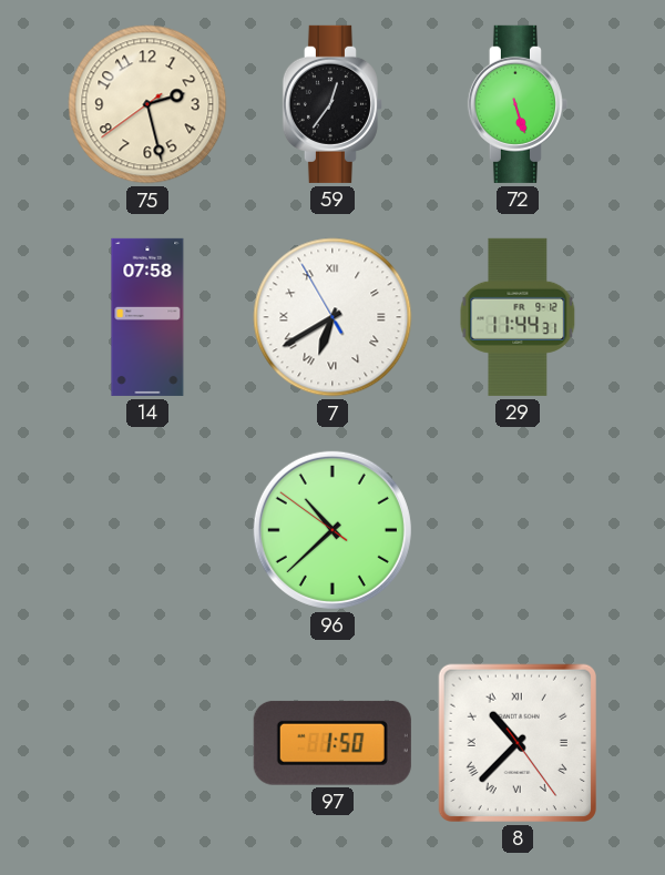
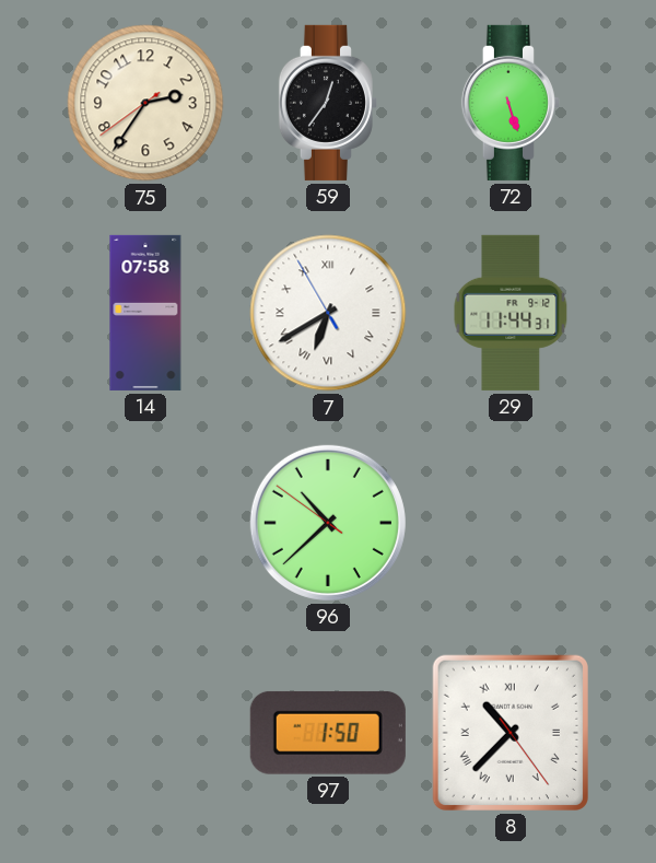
75: 2:27 -> 2:35
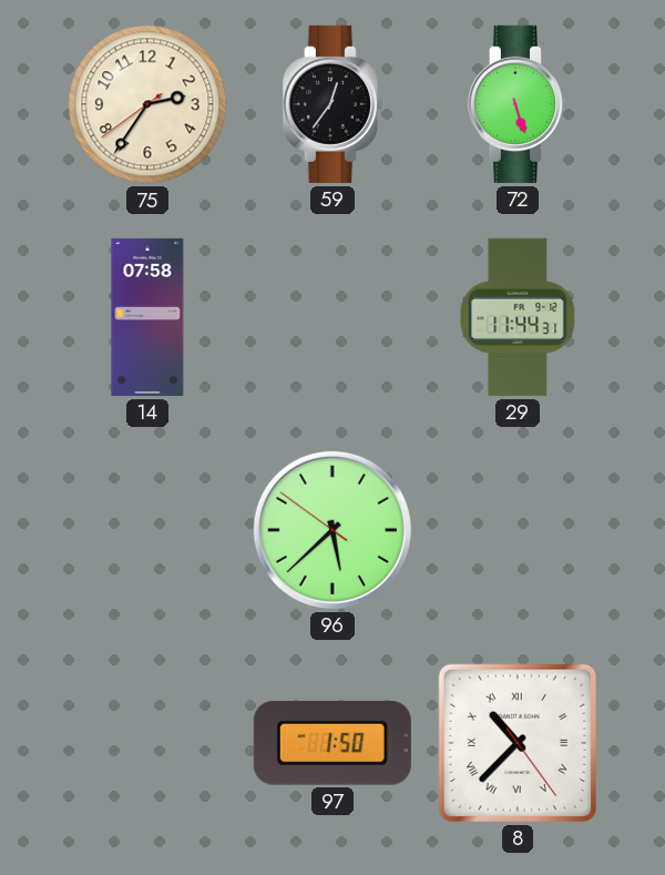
7: 6:39 -> none
96: 10:37 -> 5:37
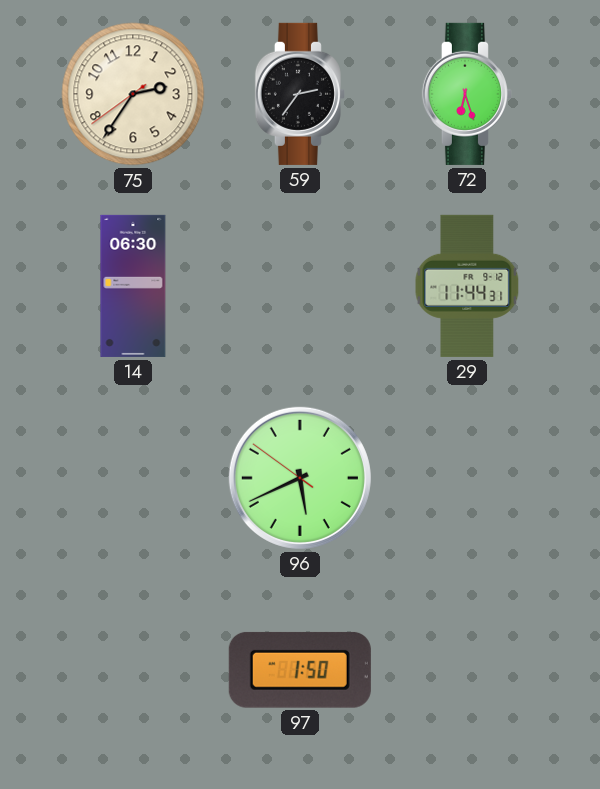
59: 12:36 -> 2:36
72: 5:27 -> 6:27
14: 07:58 -> 06:30
96: 5:37 -> 5:40
8: 10:37 -> none
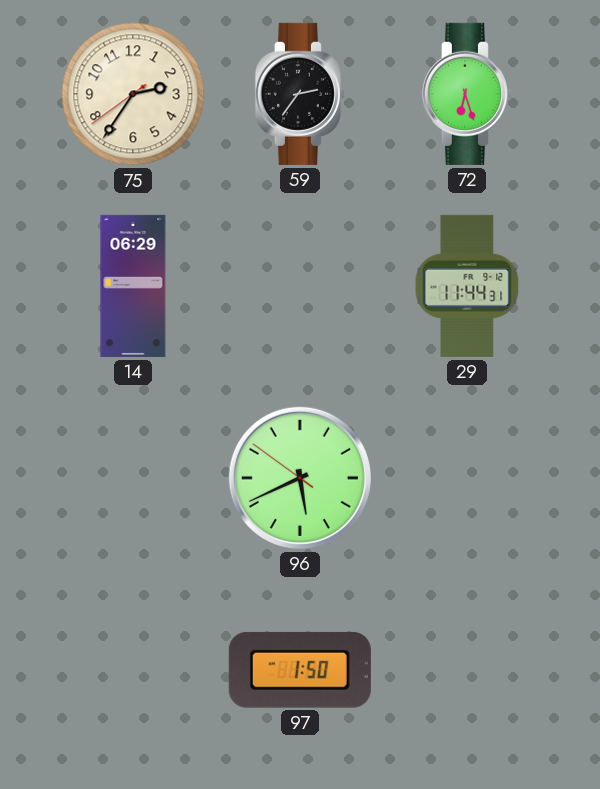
14: 06:30 -> 06:29
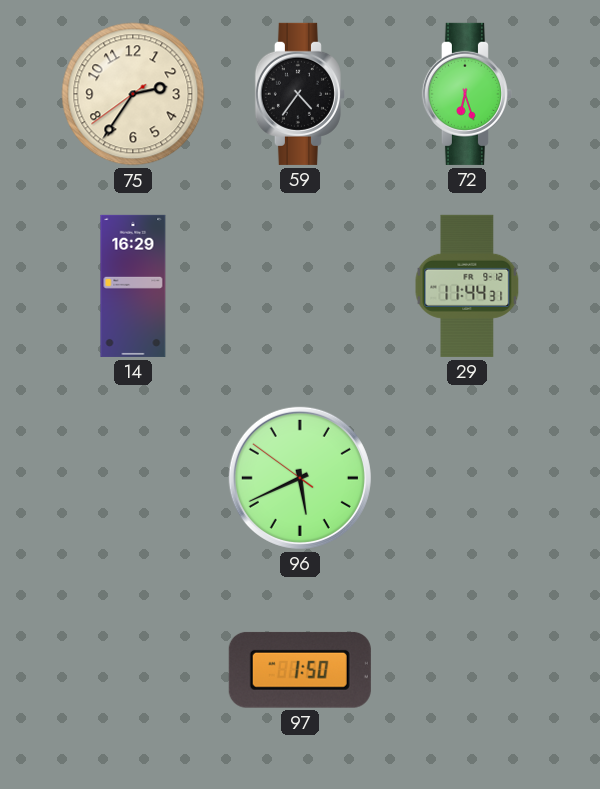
59: 2:36 -> 4:36
14: 06:29 -> 16:29
